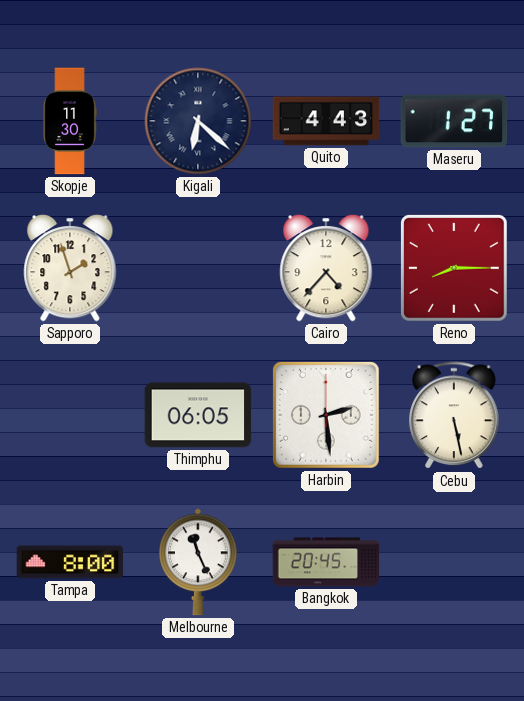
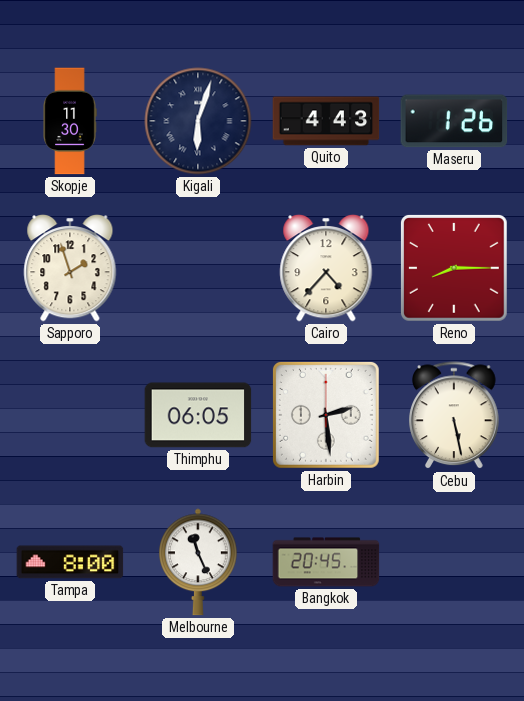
Kigali: 6:22 -> 6:03
Maseru: 1:27 -> 1:26
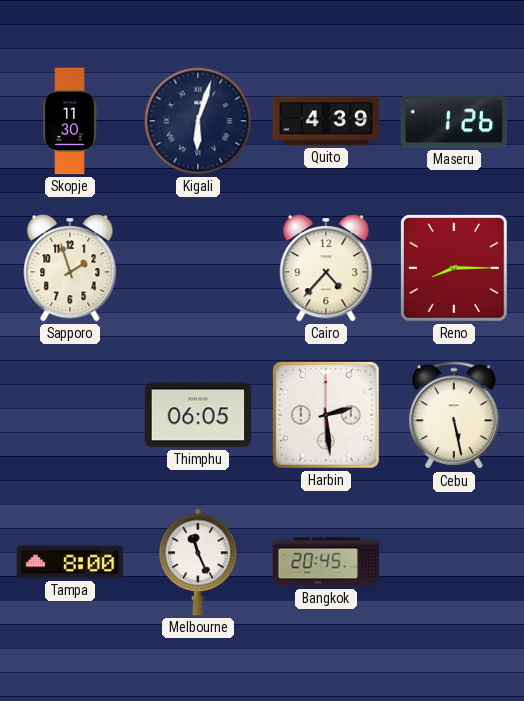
Quito: 4:43 -> 4:39
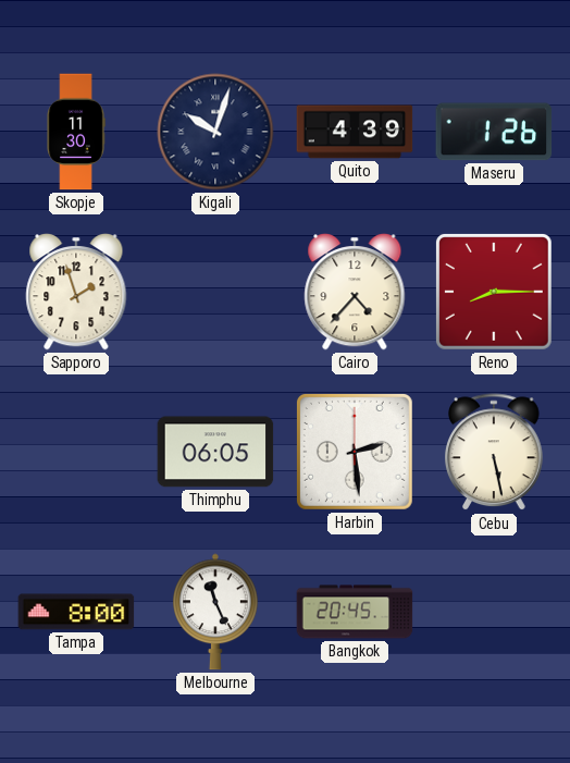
Kigali: 6:03 -> 10:03
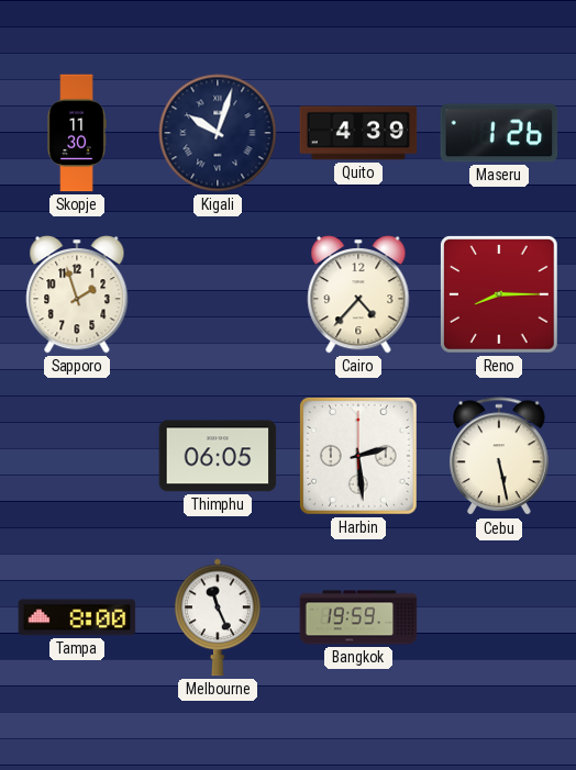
Bangkok: 20:45 -> 19:59
